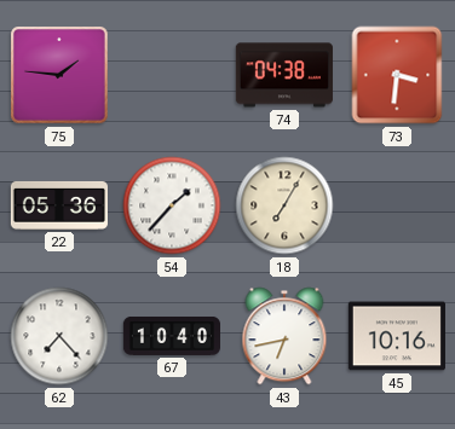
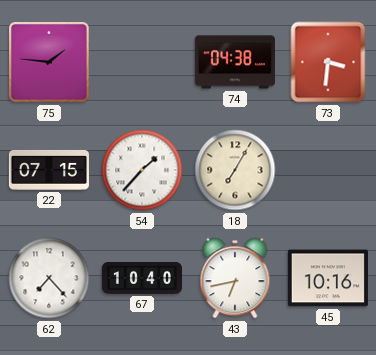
22: 05:36 -> 07:15
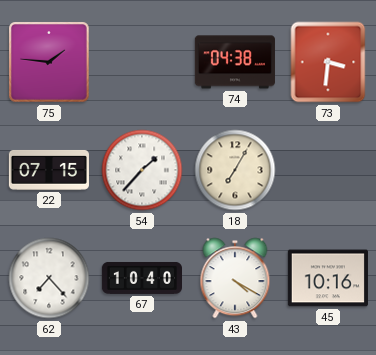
43: 6:43 -> 4:20
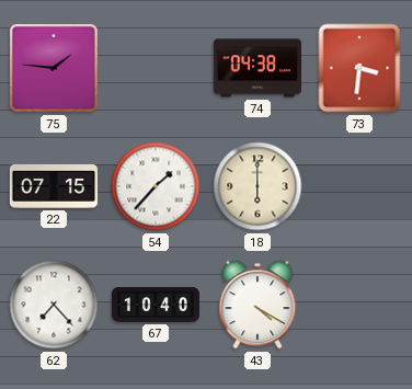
18: 7:05 -> 6:00
45: 10:16 -> none
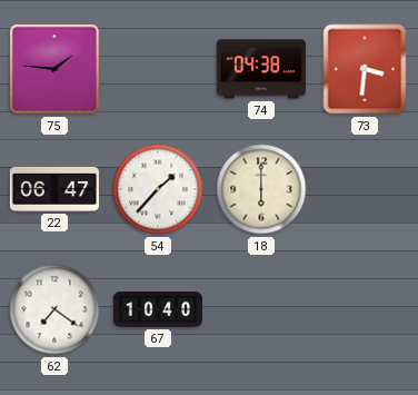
22: 07:15 -> 06:47
62: 7:23 -> 7:21
43: 4:20 -> none
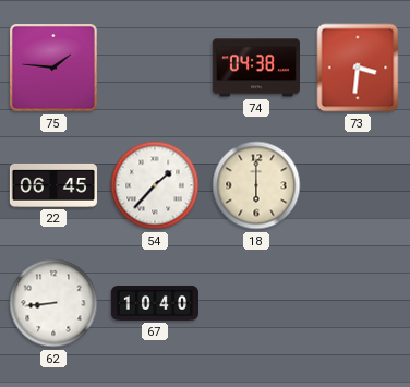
22: 06:47 -> 06:45
62: 7:21 -> 8:44
